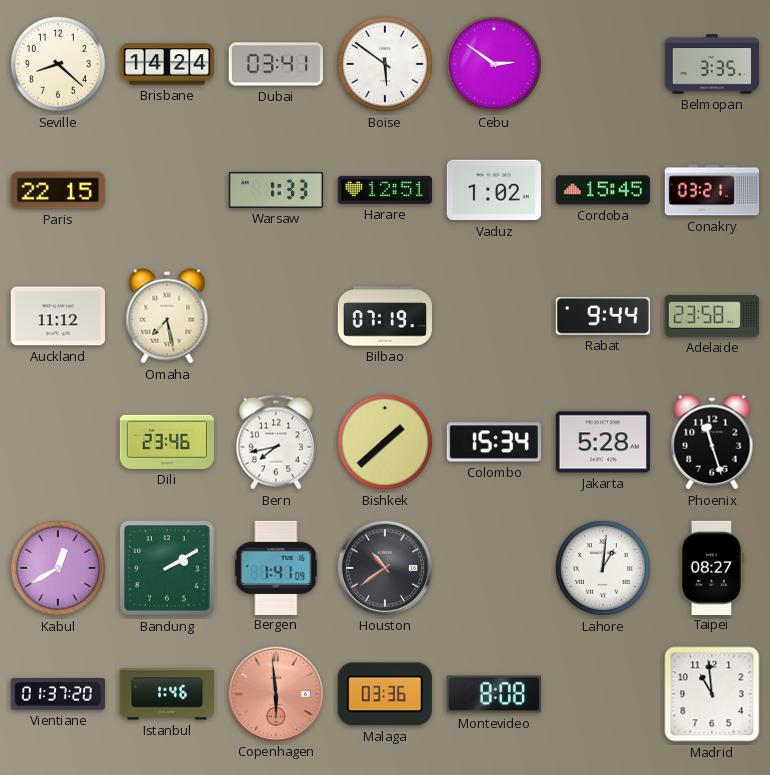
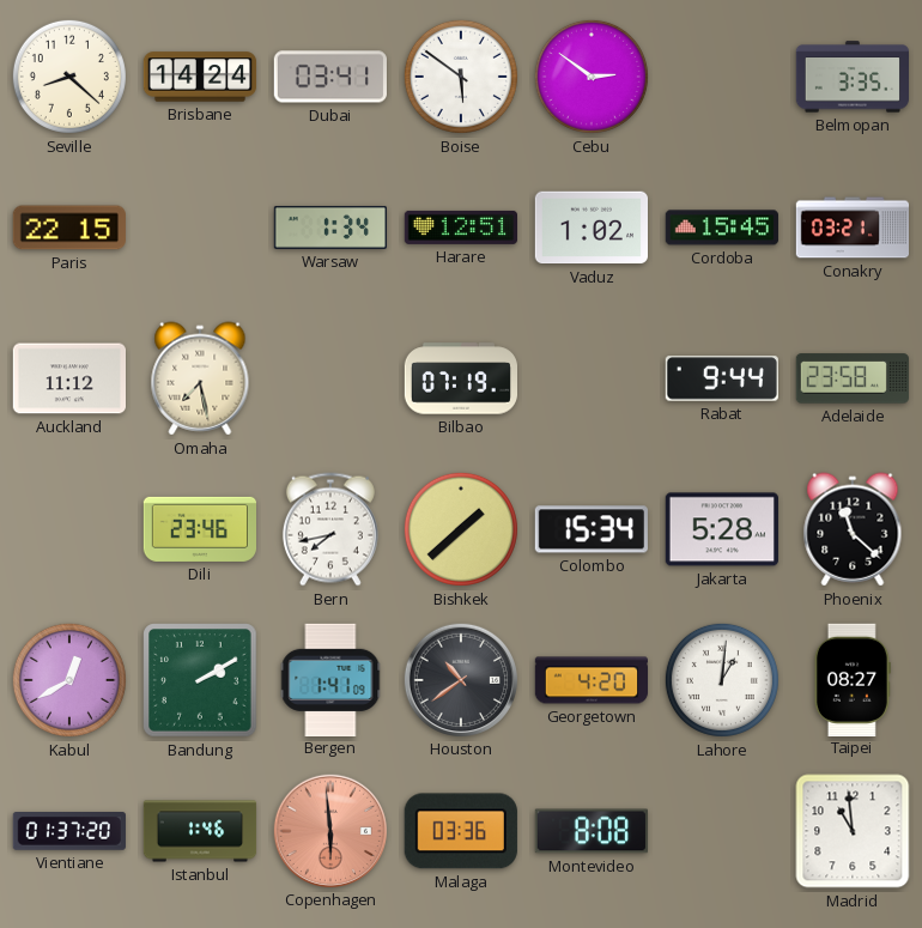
Warsaw: 1:33 -> 1:34
Phoenix: 11:27 -> 11:22
Georgetown: none -> 4:20
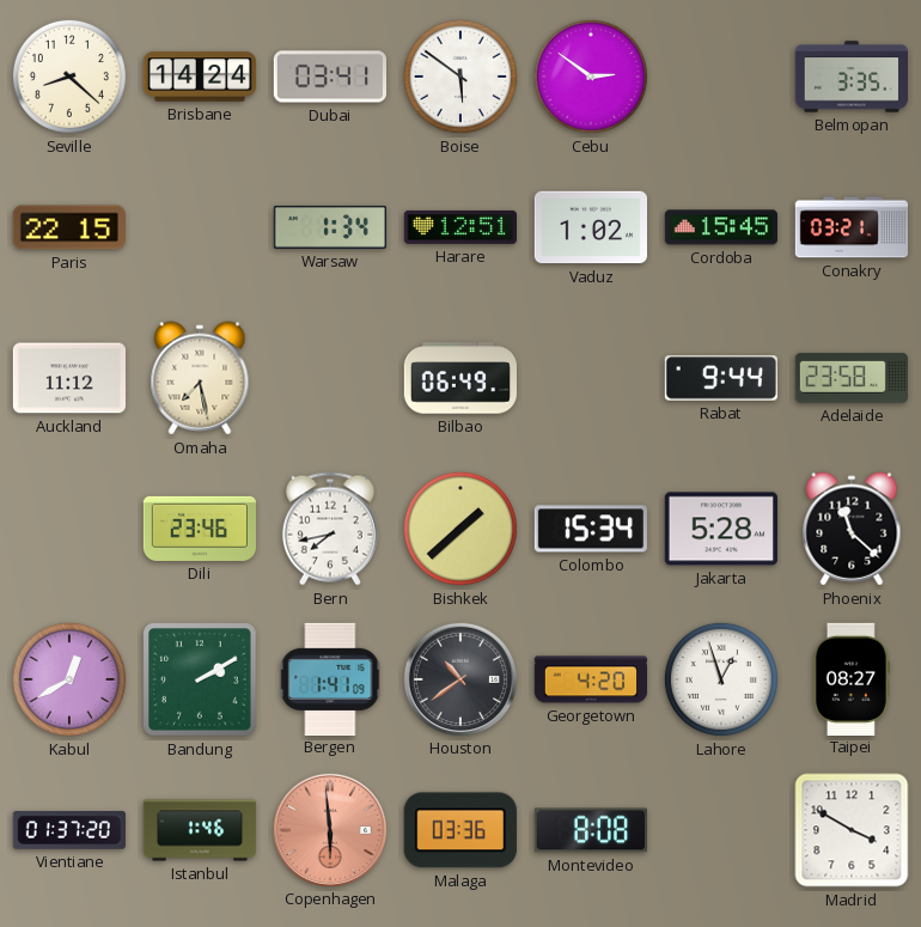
Bilbao: 07:19 -> 06:49
Lahore: 1:01 -> 12:57
Madrid: 10:59 -> 3:50
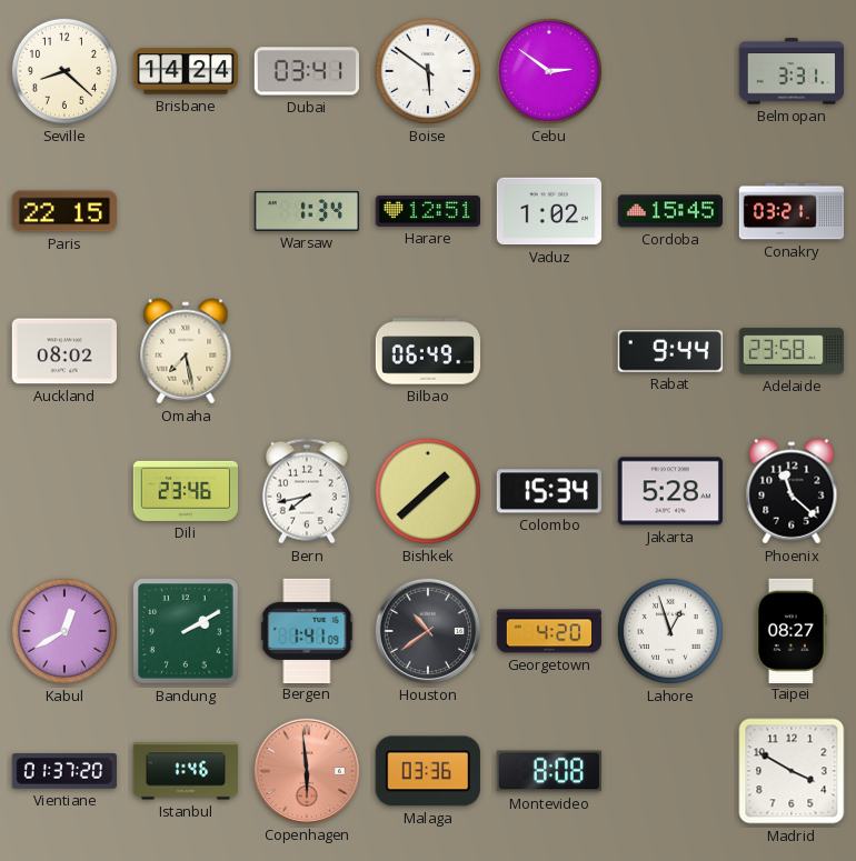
Belmopan: 3:35 -> 3:31
Auckland: 11:12 -> 08:02
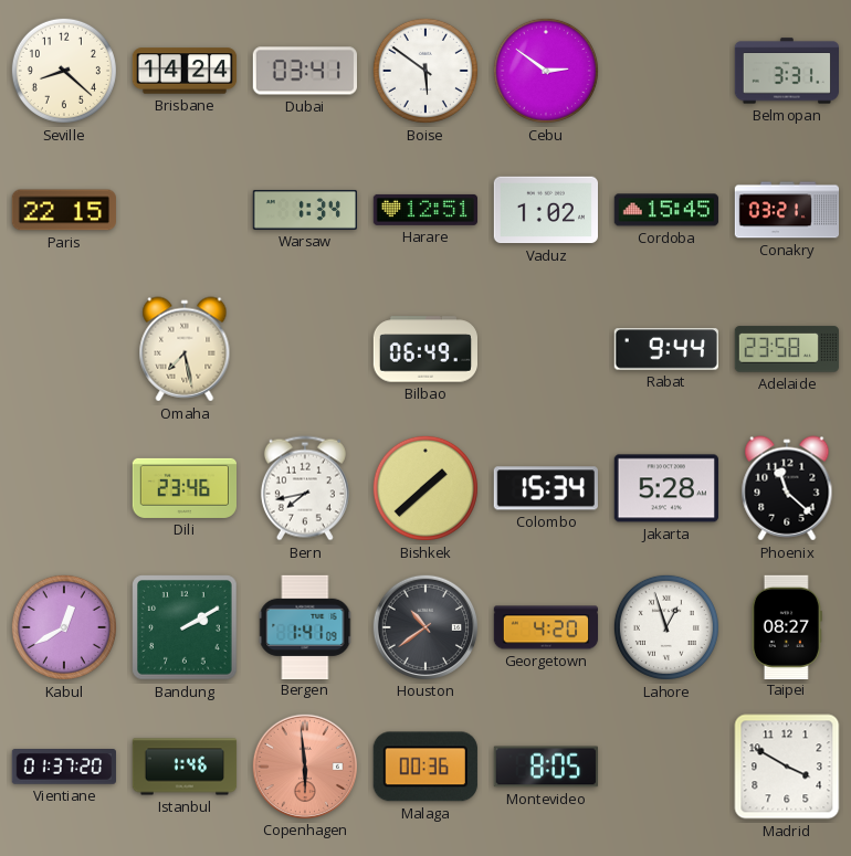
Auckland: 08:02 -> none
Malaga: 03:36 -> 00:36
Montevideo: 8:08 -> 8:05
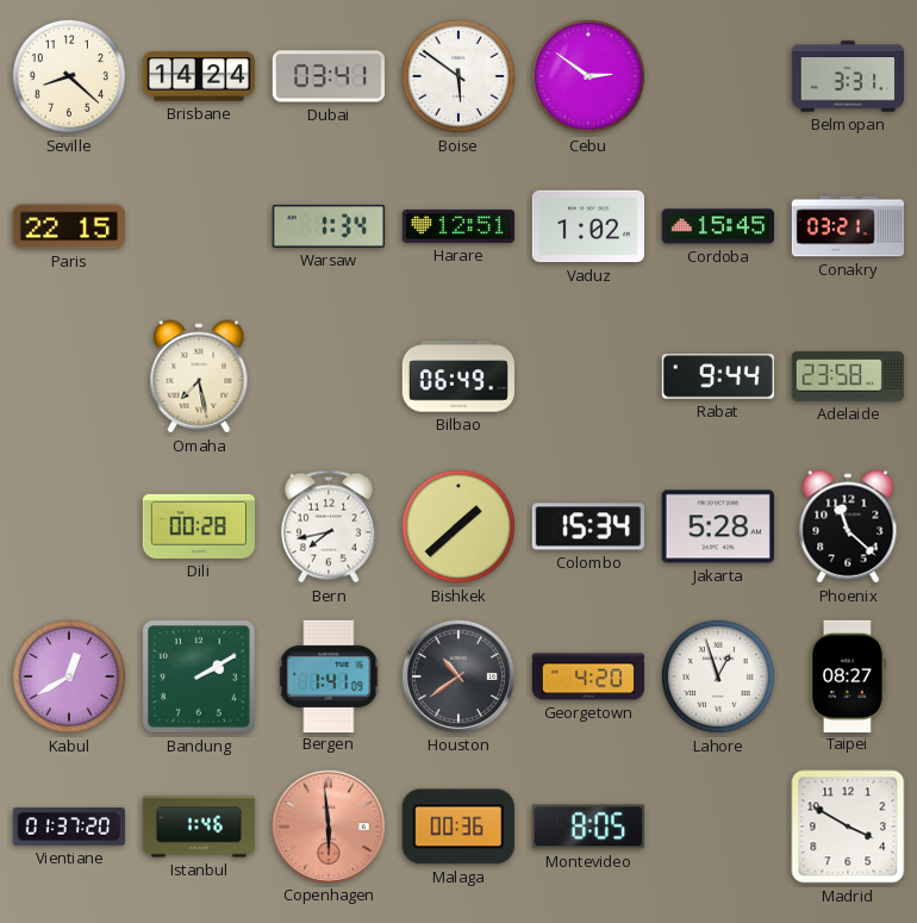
Dili: 23:46 -> 00:28
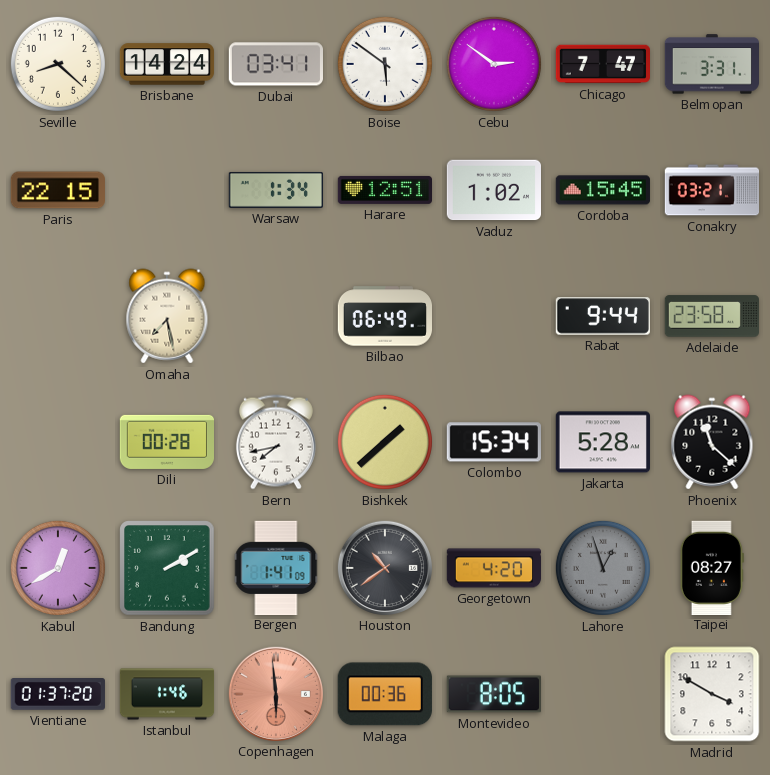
Chicago: none -> 7:47
Lahore dial: white -> grey
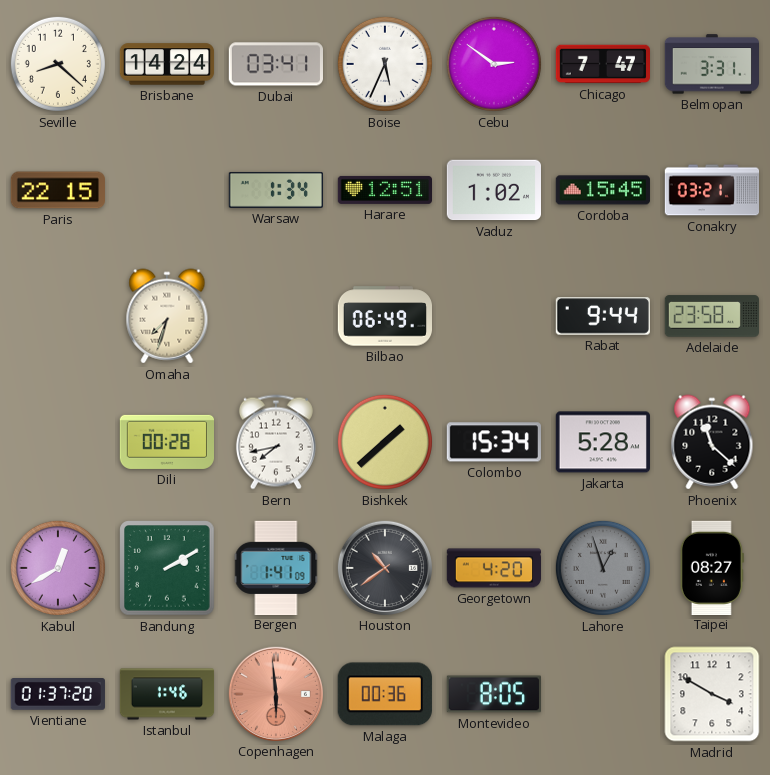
Boise: 5:51 -> 5:34
Omaha: 7:28 -> 7:33
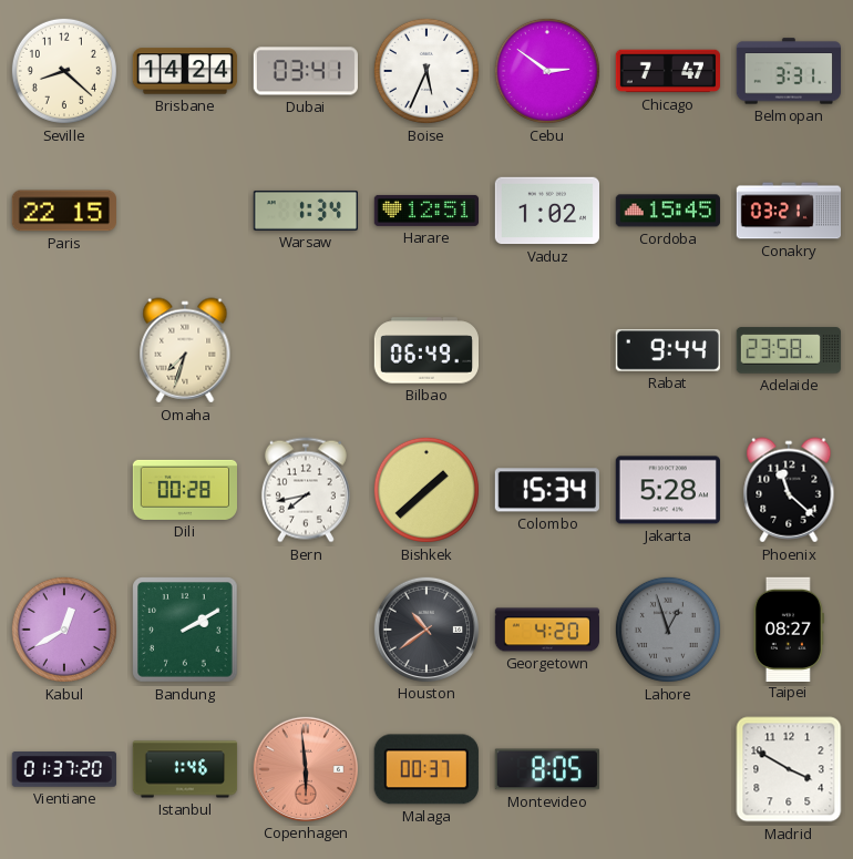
Bergen: 1:41 -> none
Malaga: 00:36 -> 00:37
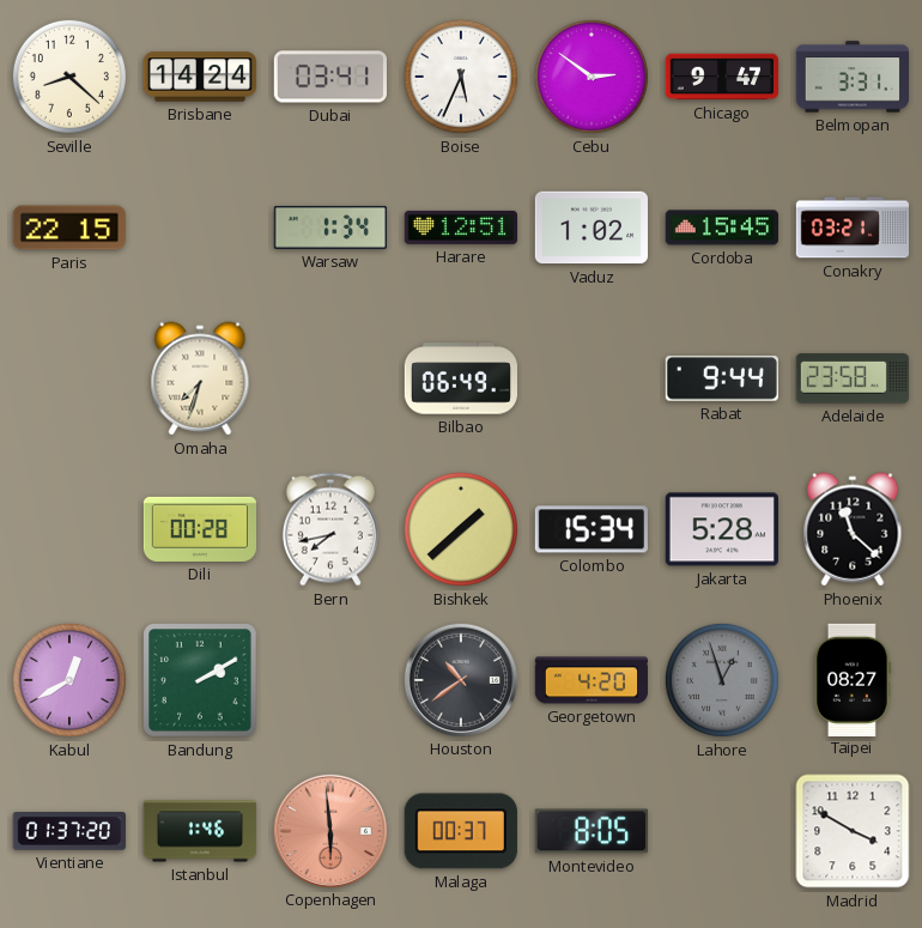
Chicago: 7:47 -> 9:47
